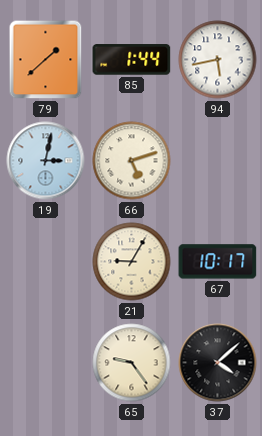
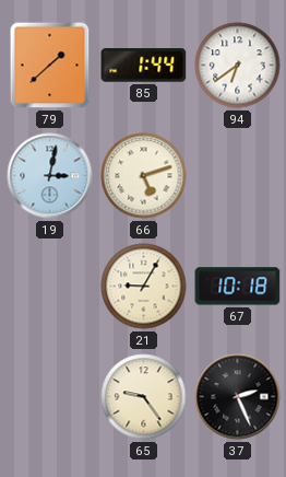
94: 5:43 -> 6:39
67: 10:17 -> 10:18
37: 4:08 -> 2:26
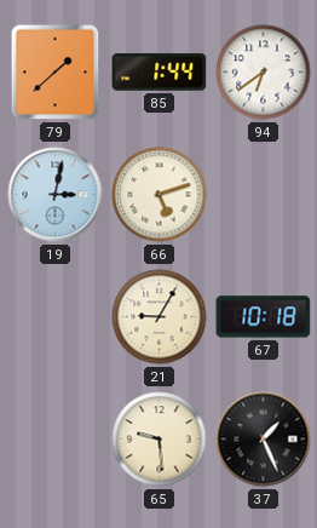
65: 9:24 -> 9:29
37: 2:26 -> 1:26
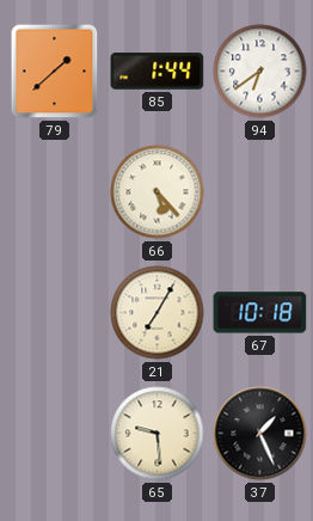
19: 3:02 -> none
66: 5:12 -> 5:23
21: 9:05 -> 7:05
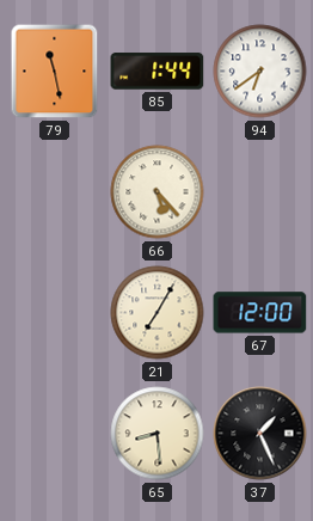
79: 1:38 -> 11:28
67: 10:18 -> 12:00
65: 9:29 -> 8:29
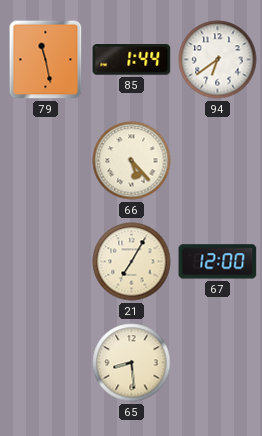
37: 1:26 -> none
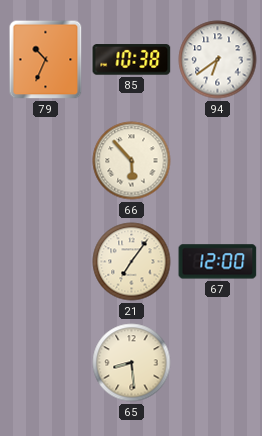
79: 11:28 -> 10:34
85: 1:44 -> 10:38
66: 5:23 -> 5:53
21: 7:05 -> 7:06
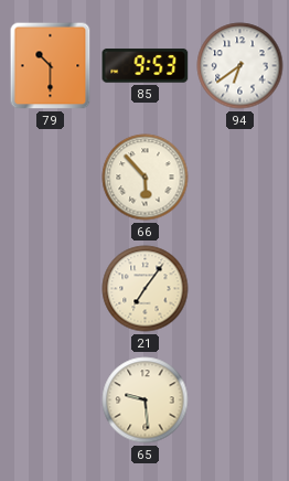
79: 10:34 -> 10:30
85: 10:38 -> 9:53
67: 12:00 -> none
65: 8:29 -> 9:29
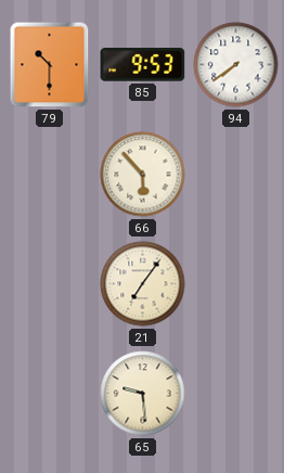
94: 6:39 -> 7:39
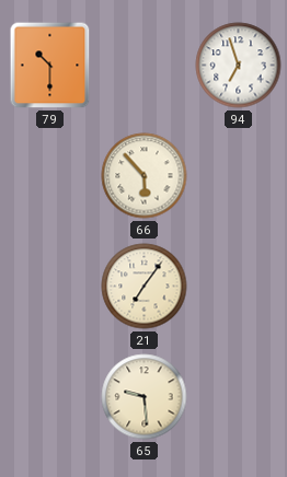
85: 9:53 -> none
94: 7:39 -> 6:57
